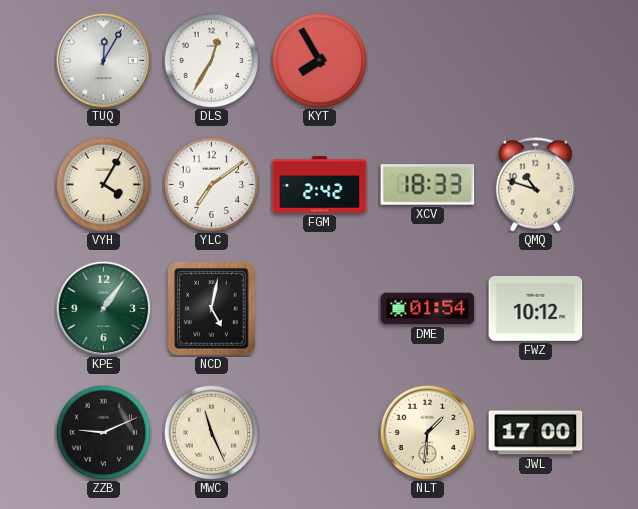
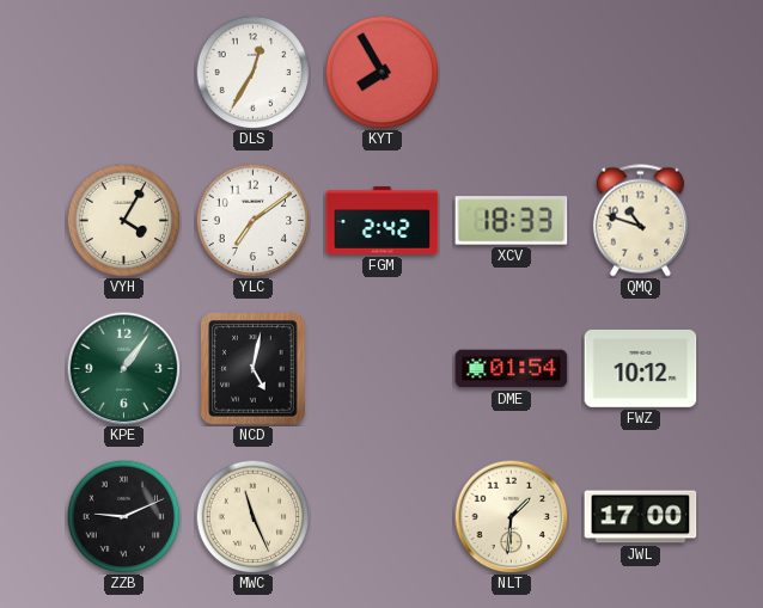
TUQ: 12:05 -> none
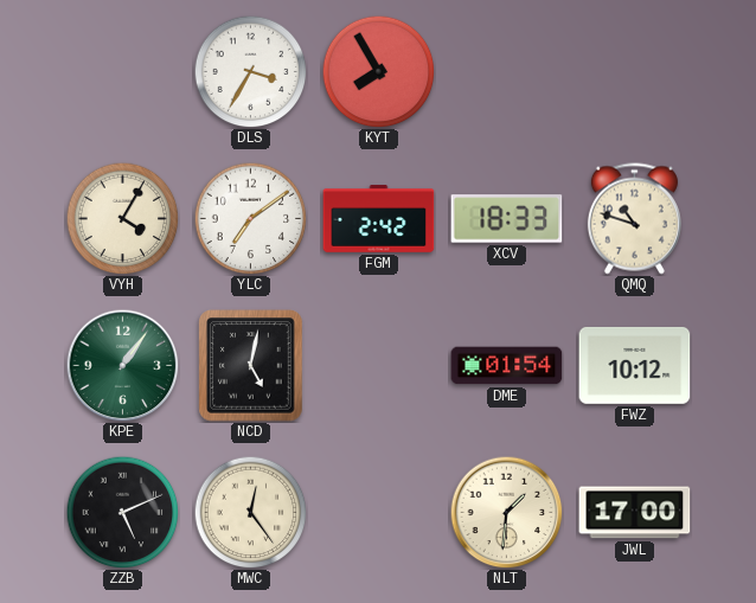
DLS: 12:35 -> 3:35
ZZB: 9:11 -> 5:11
MWC: 11:26 -> 12:24
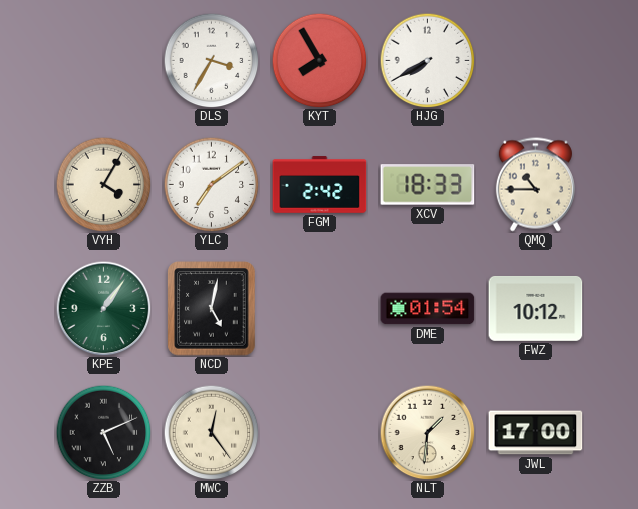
HJG: none -> 7:40
QMQ: 10:48 -> 10:45
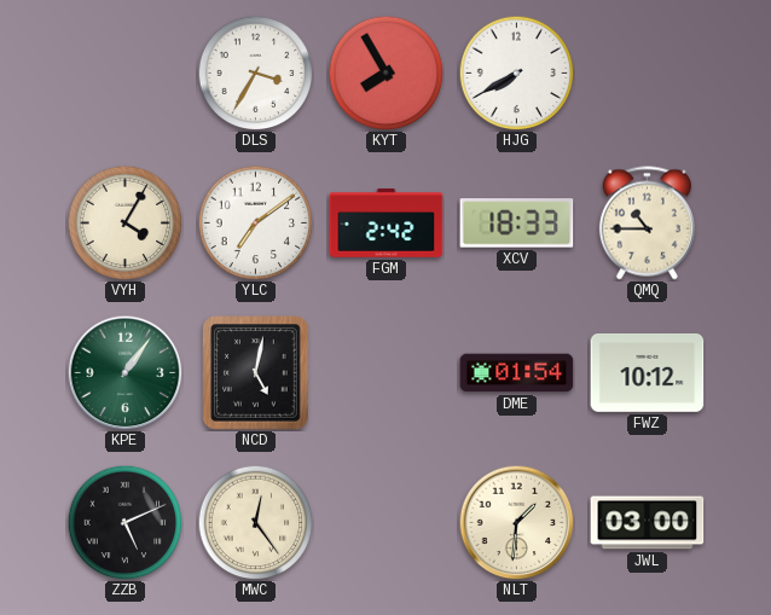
JWL: 17:00 -> 03:00
